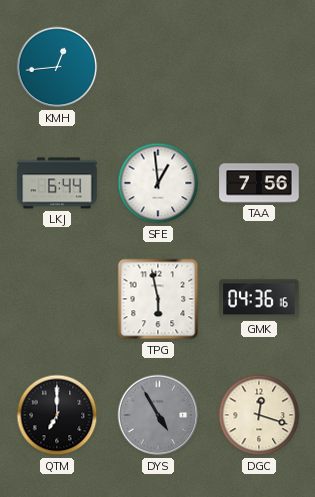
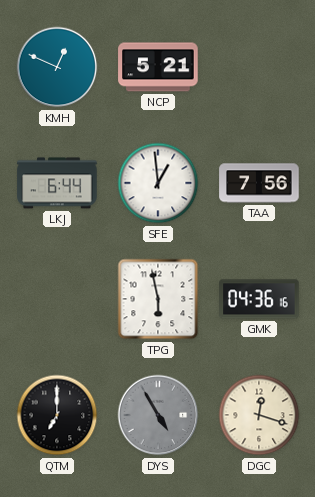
KMH: 12:44 -> 12:49
NCP: none -> 5:21
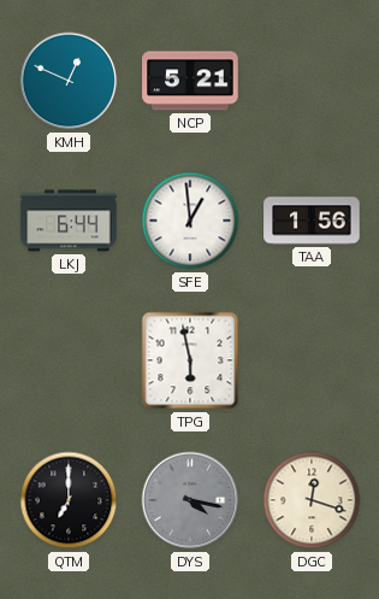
TAA: 7:56 -> 1:56
GMK: 04:36 -> none
DYS: 4:55 -> 4:17
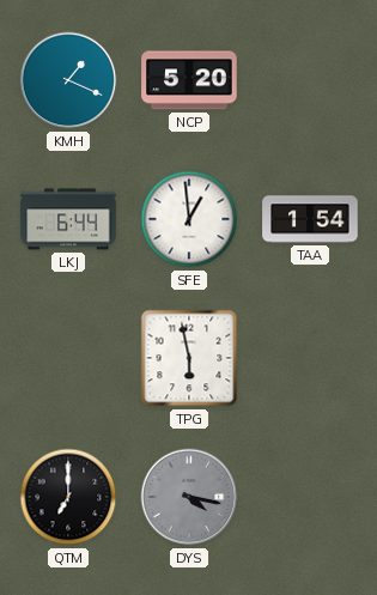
KMH: 12:49 -> 1:19
NCP: 5:21 -> 5:20
TAA: 1:56 -> 1:54
DGC: 12:18 -> none
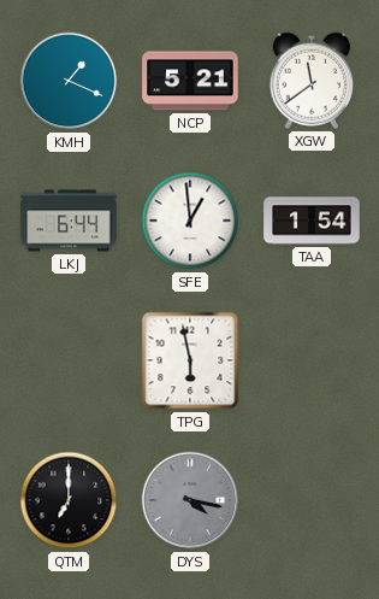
NCP: 5:20 -> 5:21
XGW: none -> 11:39
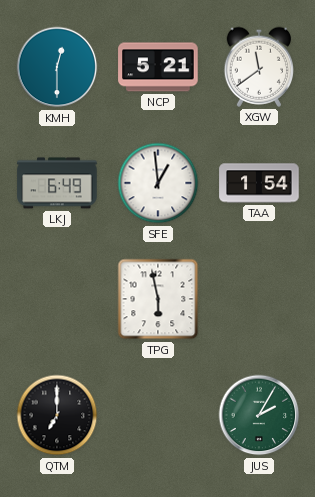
KMH: 1:19 -> 12:30
LKJ: 6:44 -> 6:49
DYS: 4:17 -> none
JUS: none -> 2:05
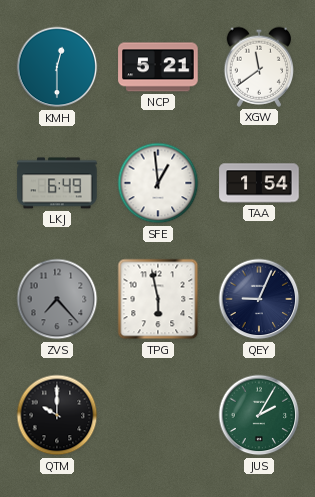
ZVS: none -> 7:23
QEY: none -> 9:04
QTM: 7:00 -> 10:00
